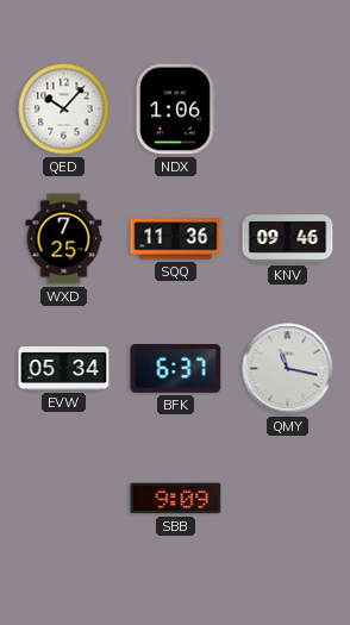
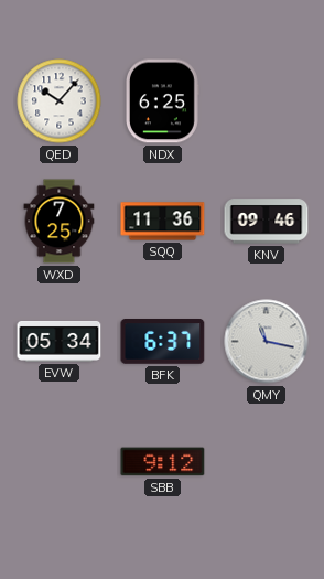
NDX: 1:06 -> 6:25
SBB: 9:09 -> 9:12
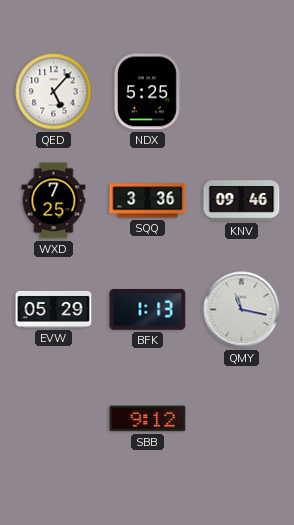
QED: 10:07 -> 5:07
NDX: 6:25 -> 5:25
SQQ: 11:36 -> 3:36
EVW: 05:34 -> 05:29
BFK: 6:37 -> 1:13
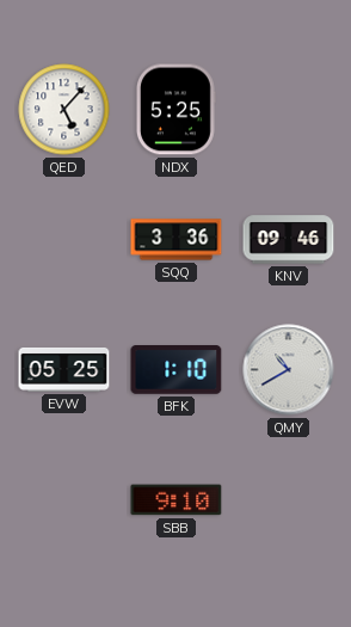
WXD: 7:25 -> none
EVW: 05:29 -> 05:25
BFK: 1:13 -> 1:10
QMY: 11:17 -> 10:40
SBB: 9:12 -> 9:10
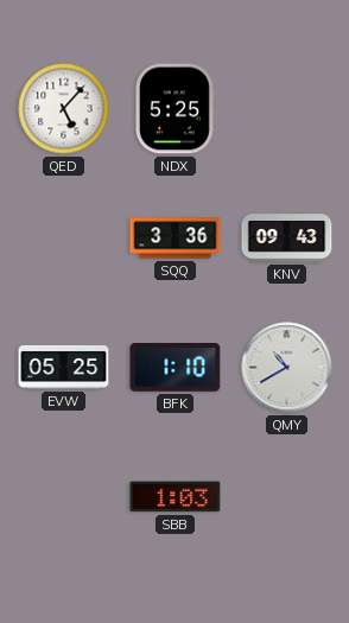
KNV: 09:46 -> 09:43
SBB: 9:10 -> 1:03
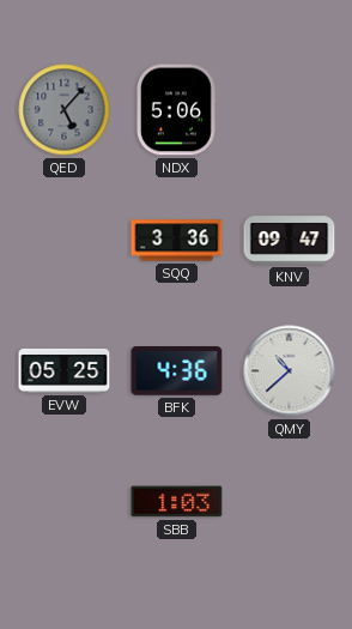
QED dial: white -> grey
NDX: 5:25 -> 5:06
KNV: 09:43 -> 09:47
BFK: 1:10 -> 4:36
QMY: 10:40 -> 10:38
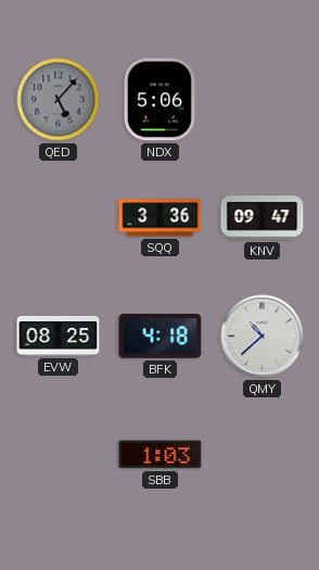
EVW: 05:25 -> 08:25
BFK: 4:36 -> 4:18
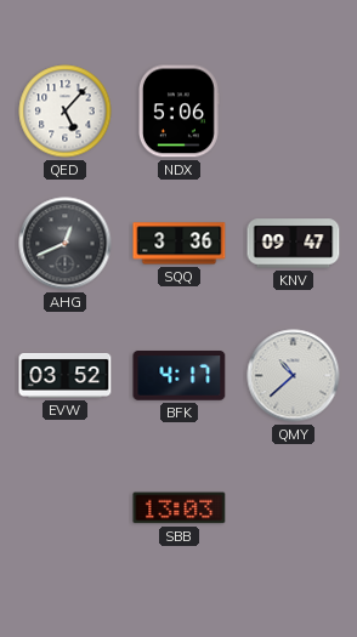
QED dial: grey -> white
AHG: none -> 12:41
EVW: 08:25 -> 03:52
BFK: 4:18 -> 4:17
SBB: 1:03 -> 13:03
